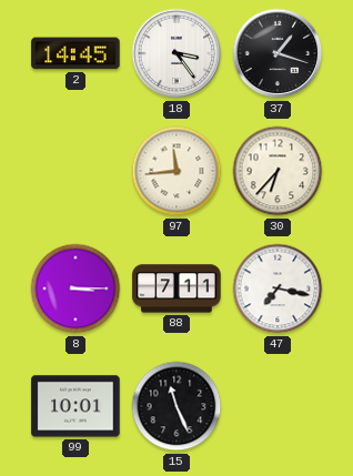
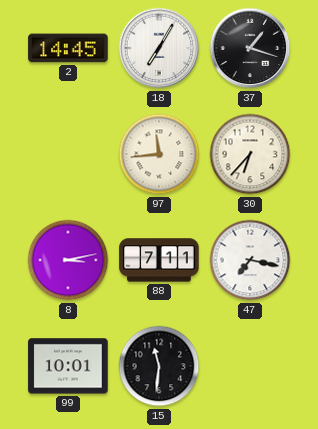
18: 3:24 -> 7:05
8: 3:15 -> 3:13
15: 11:26 -> 11:31
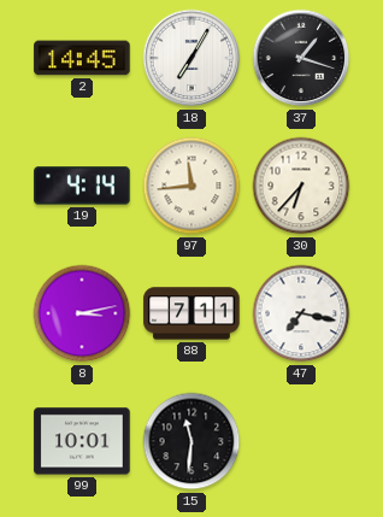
19: none -> 4:14
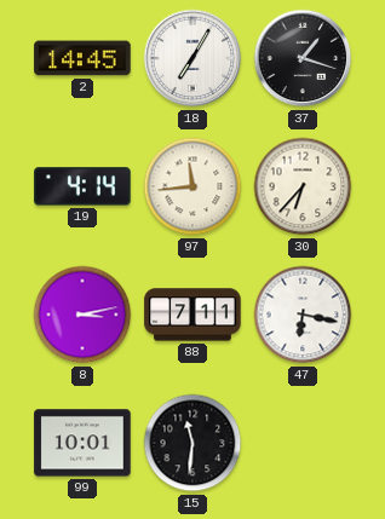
47: 7:17 -> 6:17
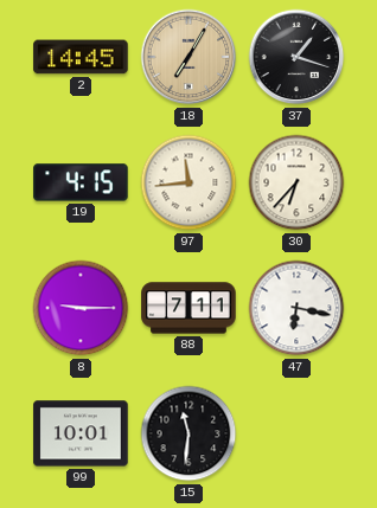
18 dial: white -> champagne
19: 4:14 -> 4:15
8: 3:13 -> 9:15
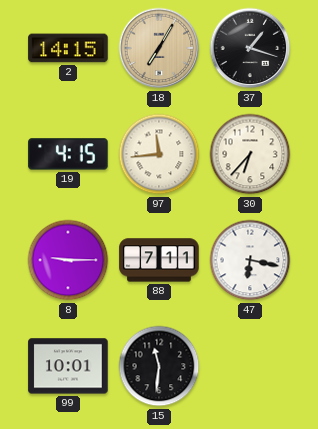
2: 14:45 -> 14:15
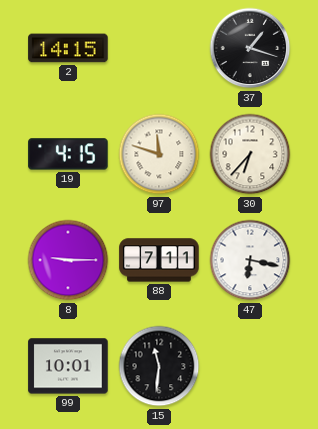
18: 7:05 -> none
97: 11:44 -> 11:48
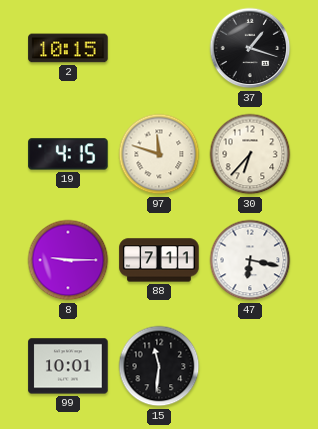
2: 14:15 -> 10:15
